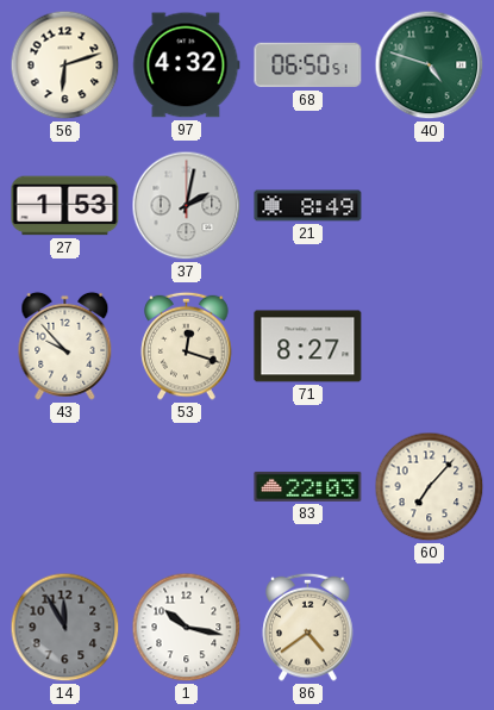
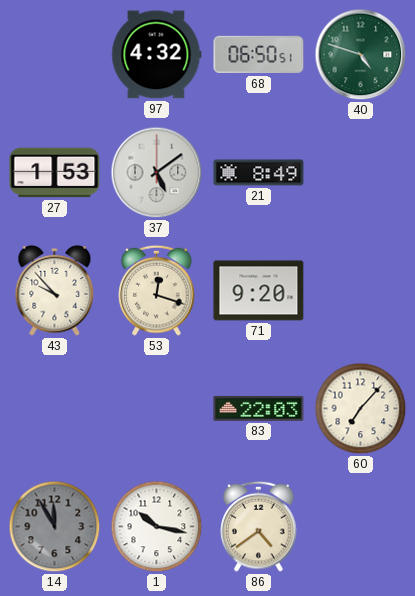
56: 6:12 -> none
37: 2:02 -> 5:09
71: 8:27 -> 9:20
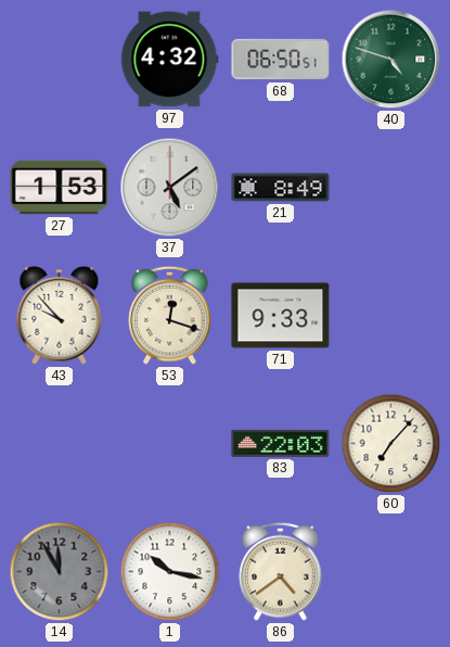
71: 9:20 -> 9:33
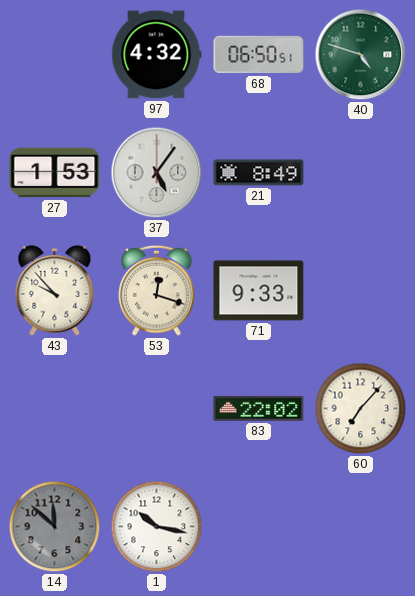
37: 5:09 -> 5:06
83: 22:03 -> 22:02
14: 11:55 -> 11:52
86: 4:39 -> none
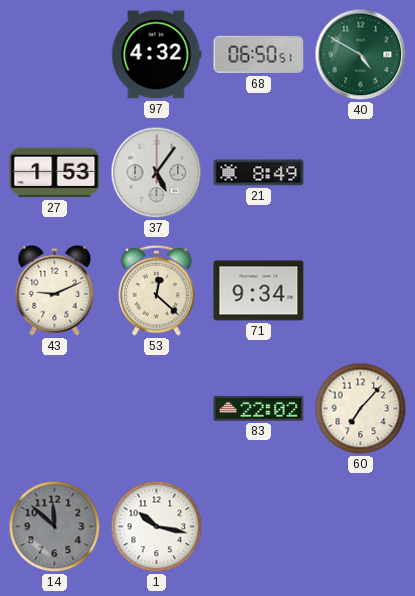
40: 4:48 -> 4:50
43: 9:53 -> 9:11
53: 12:18 -> 12:22
71: 9:33 -> 9:34
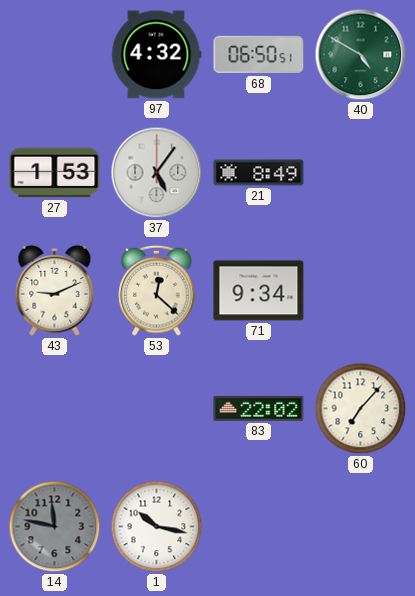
14: 11:52 -> 11:47
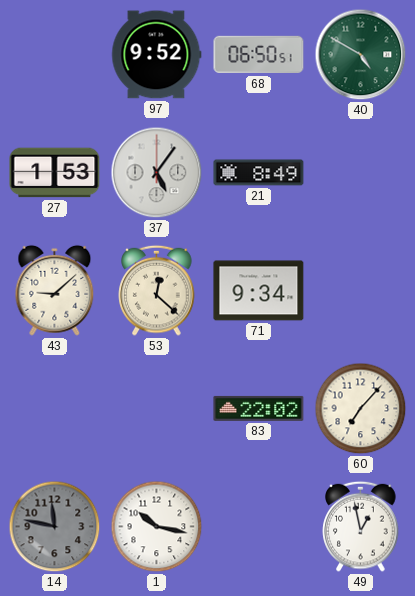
97: 4:32 -> 9:52
43: 9:11 -> 9:08
49: none -> 12:58
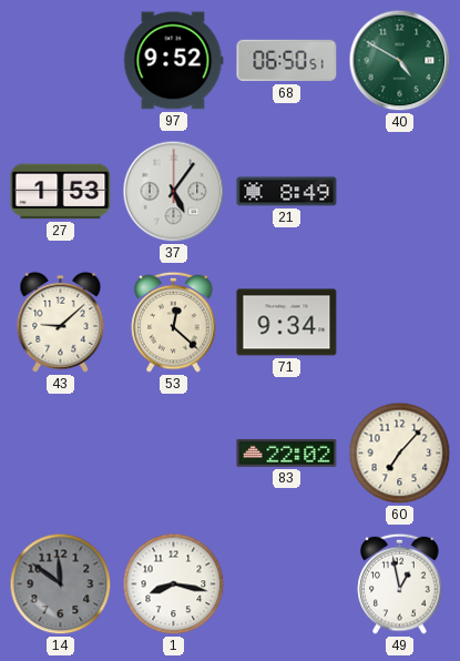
14: 11:47 -> 11:51
1: 10:17 -> 8:17
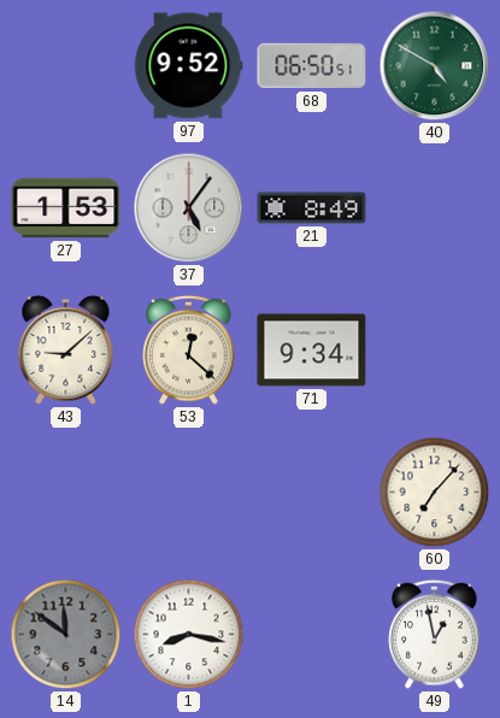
83: 22:02 -> none
